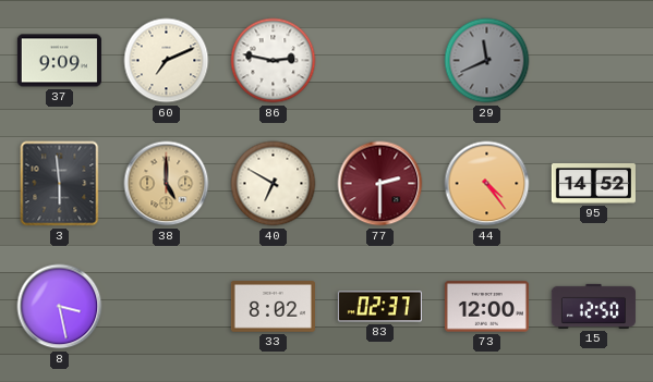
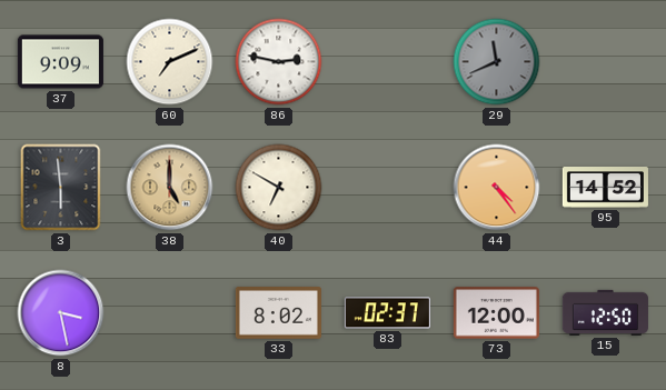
77: 2:30 -> none
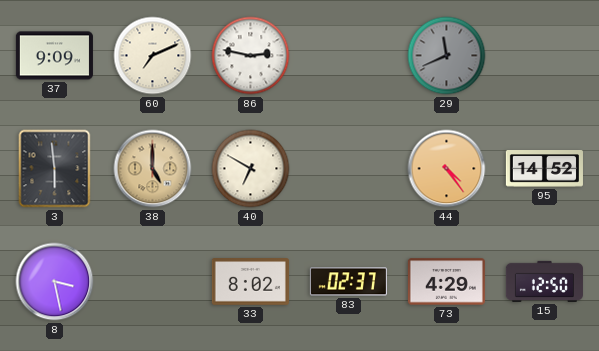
73: 12:00 -> 4:29
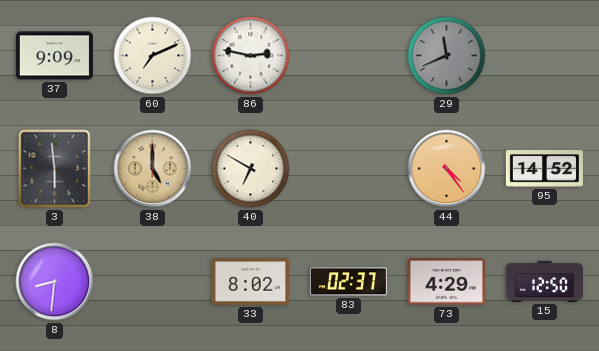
8: 3:28 -> 8:31
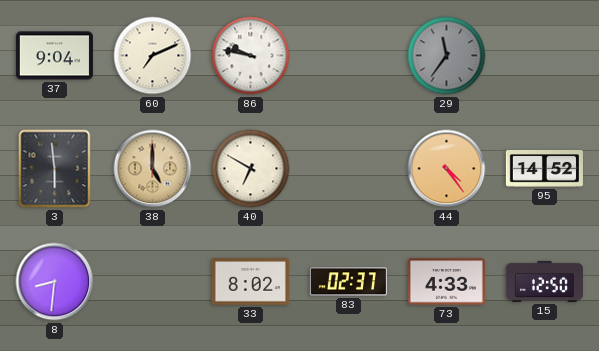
37: 9:09 -> 9:04
86: 2:47 -> 9:47
29: 11:41 -> 11:36
73: 4:29 -> 4:33
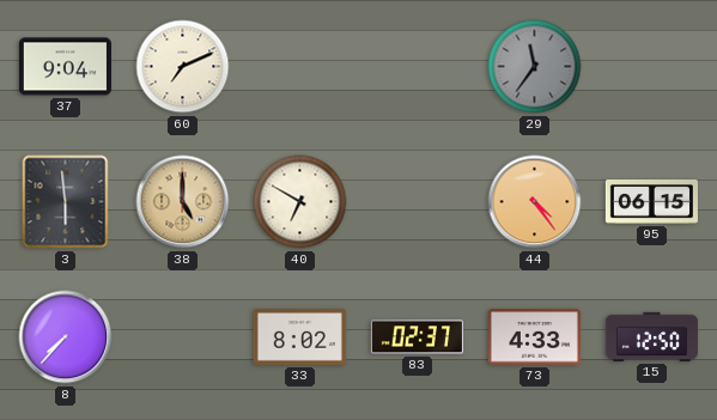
86: 9:47 -> none
95: 14:52 -> 06:15
8: 8:31 -> 7:37
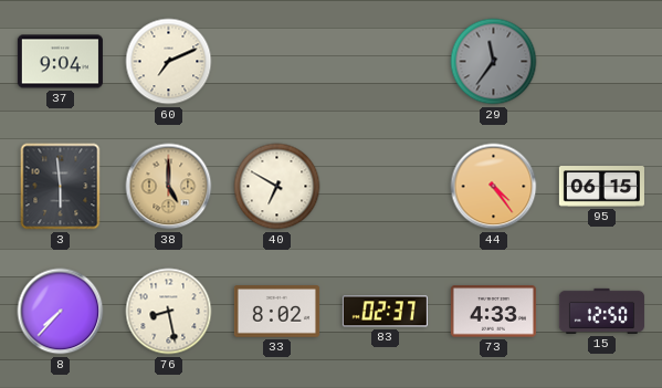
76: none -> 8:28
